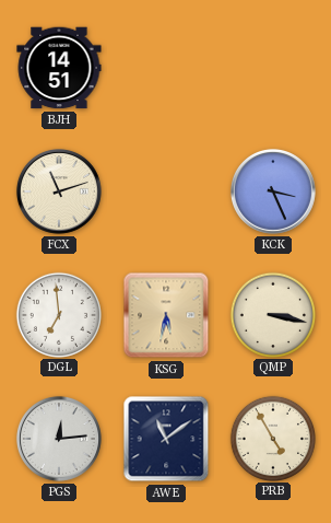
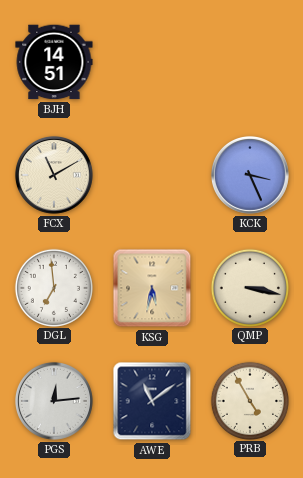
FCX: 11:12 -> 11:10
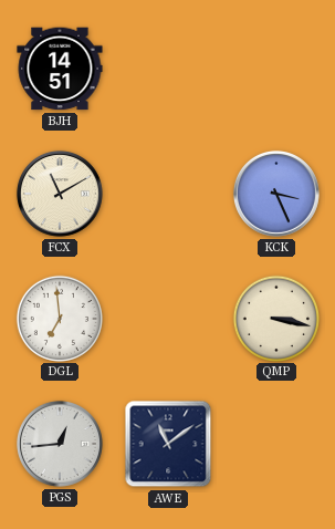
KSG: 5:32 -> none
PGS: 12:14 -> 12:44
PRB: 4:55 -> none
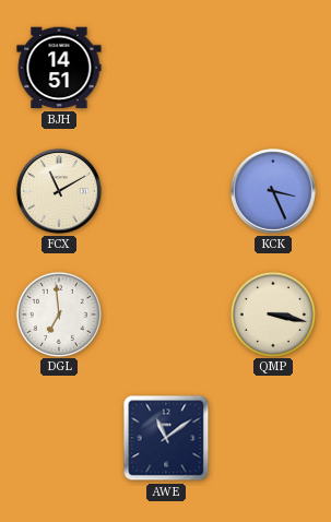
PGS: 12:44 -> none
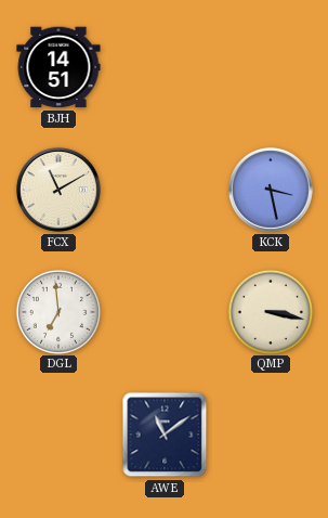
KCK: 3:26 -> 3:28
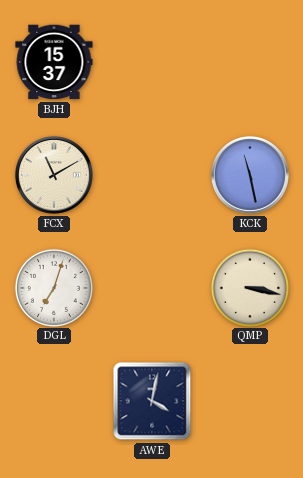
BJH: 14:51 -> 15:37
KCK: 3:28 -> 11:28
DGL: 6:59 -> 7:03
AWE: 11:09 -> 4:02
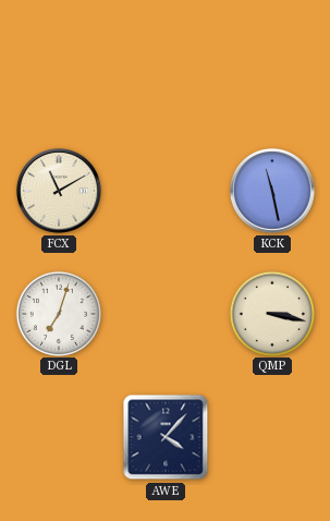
BJH: 15:37 -> none
AWE: 4:02 -> 4:07
